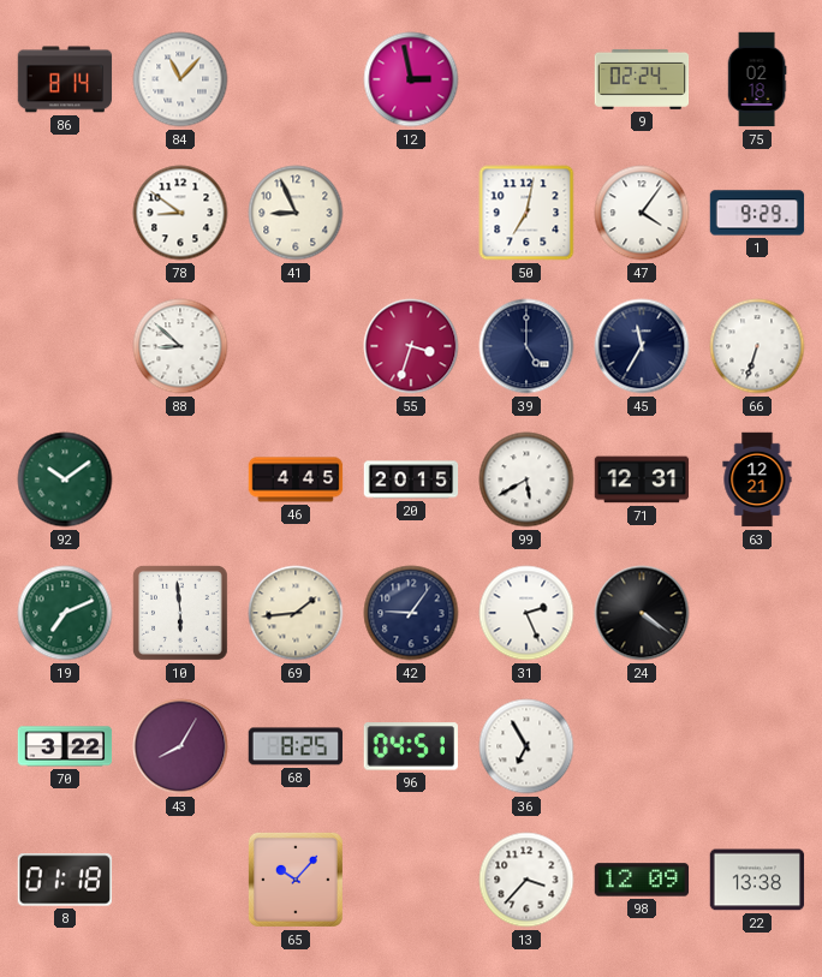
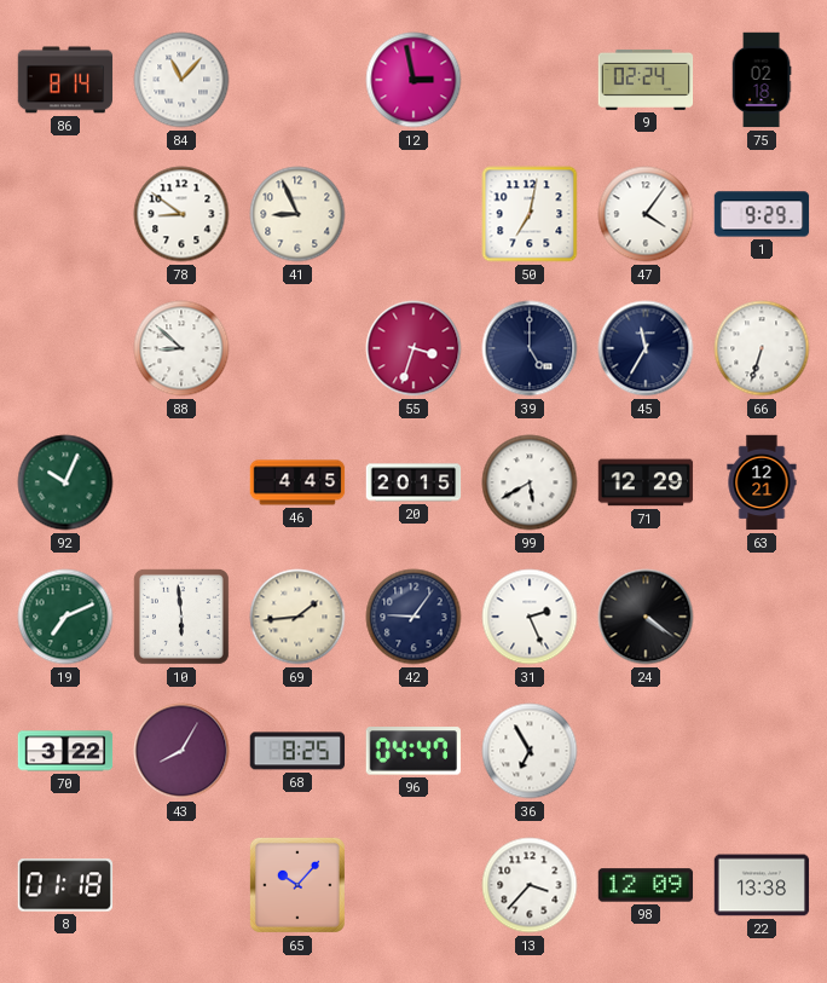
92: 10:09 -> 10:04
71: 12:31 -> 12:29
96: 04:51 -> 04:47
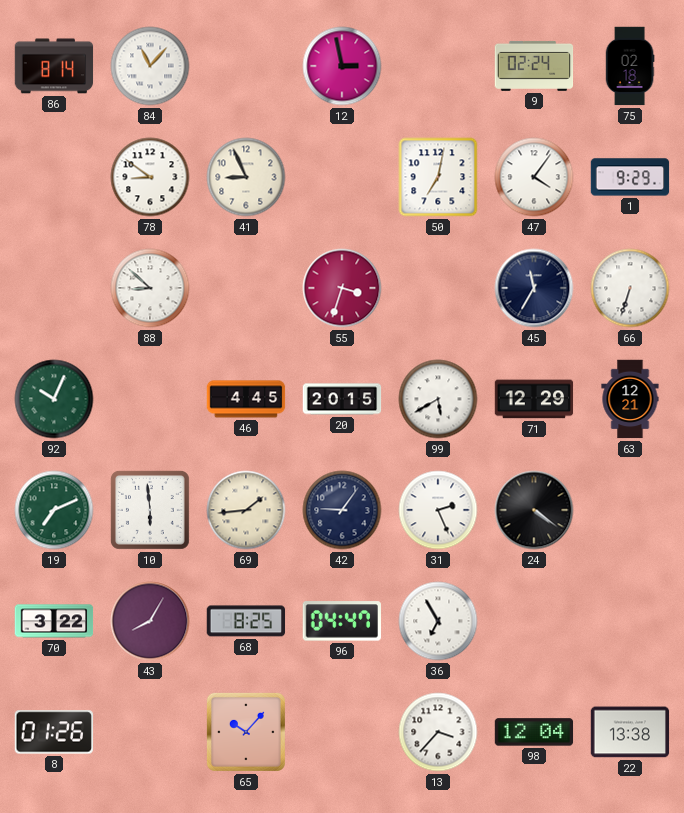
39: 5:00 -> none
8: 01:18 -> 01:26
98: 12:09 -> 12:04
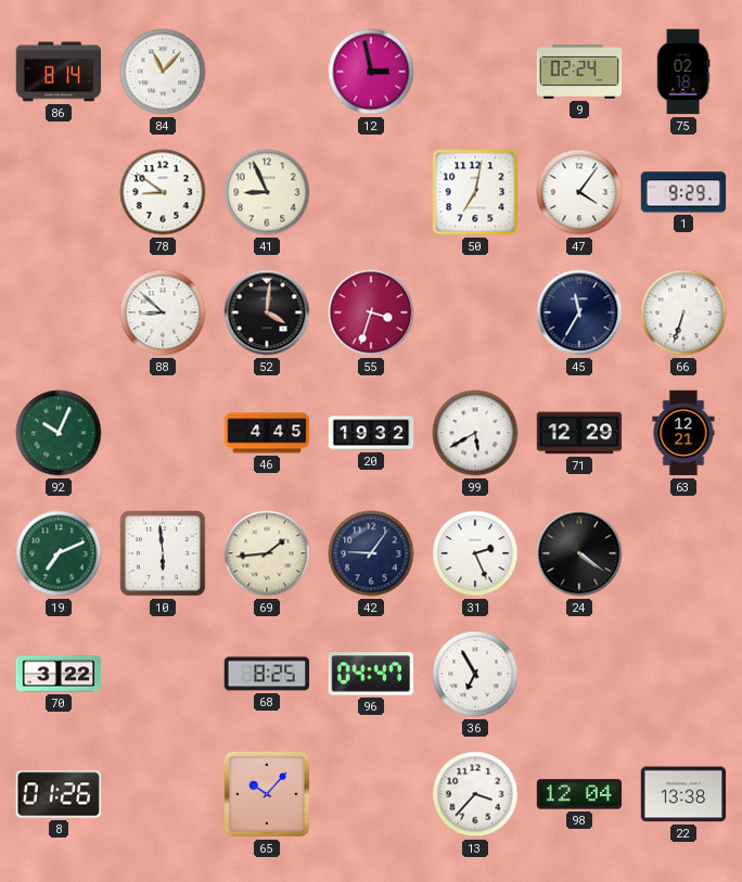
52: none -> 4:01
20: 20:15 -> 19:32
43: 8:05 -> none
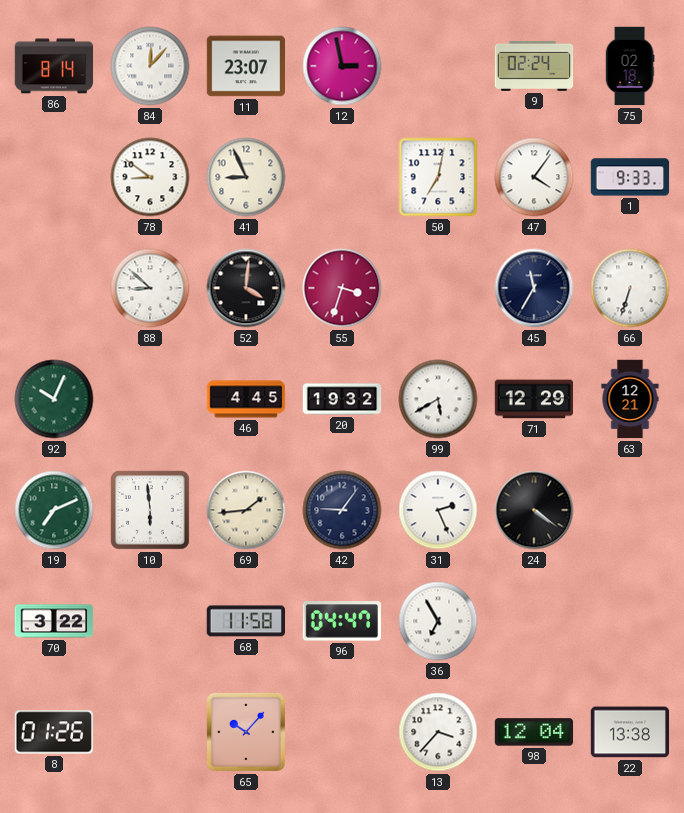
84: 11:07 -> 12:07
11: none -> 23:07
1: 9:29 -> 9:33
68: 8:25 -> 11:58
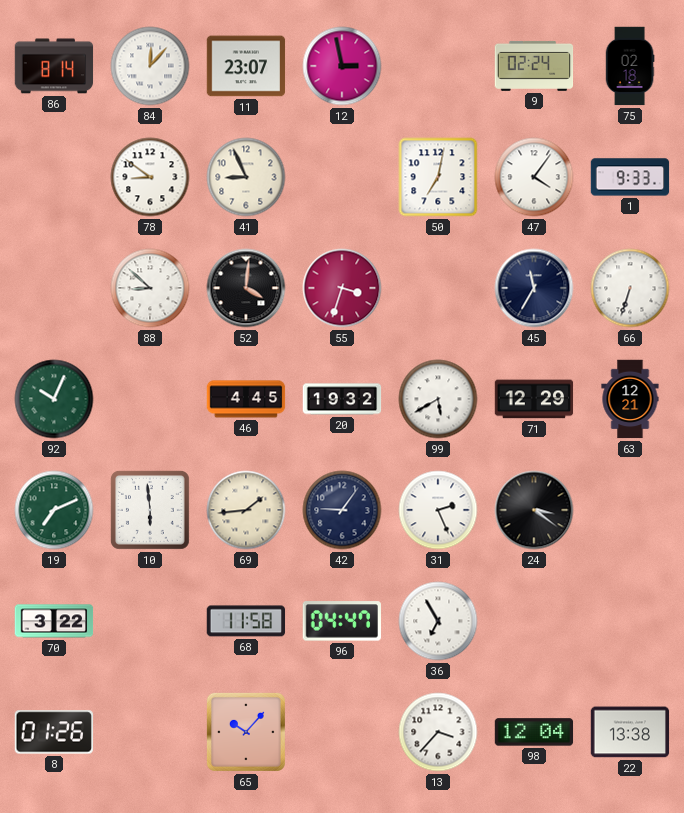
24: 4:21 -> 3:21
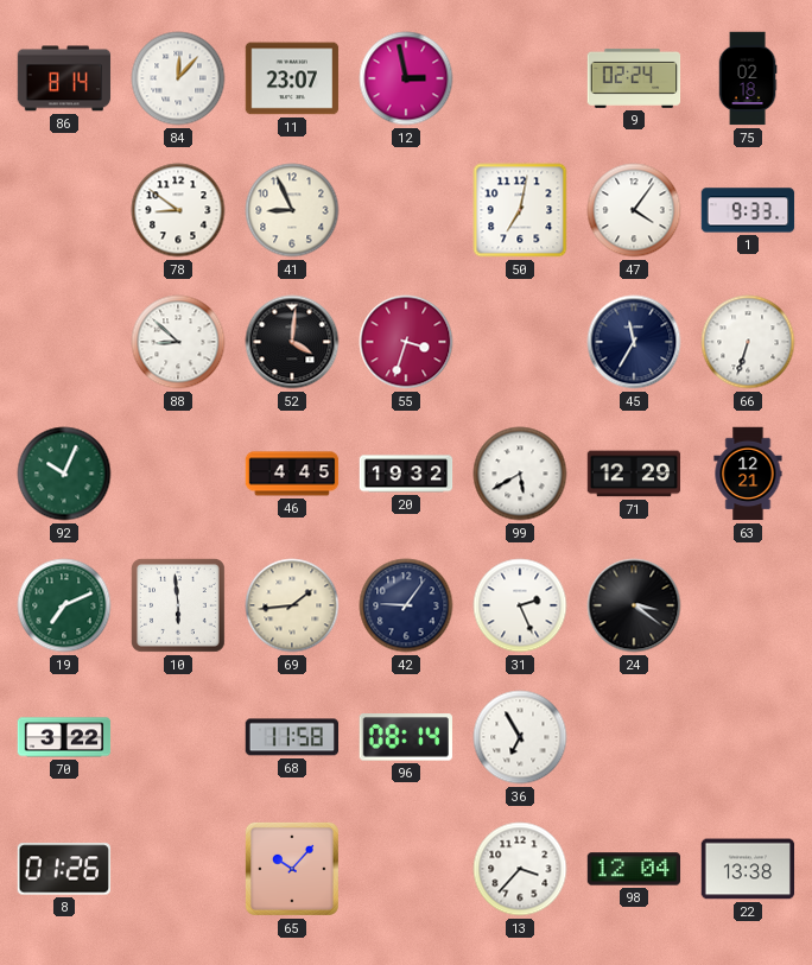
96: 04:47 -> 08:14
